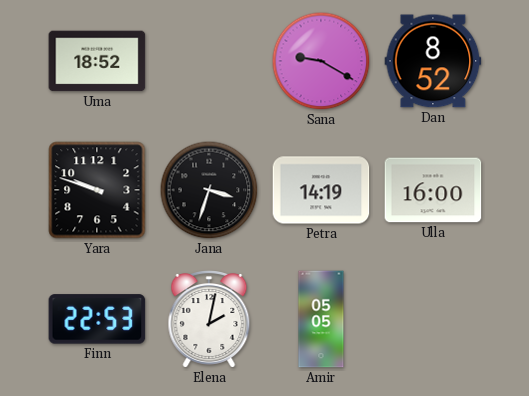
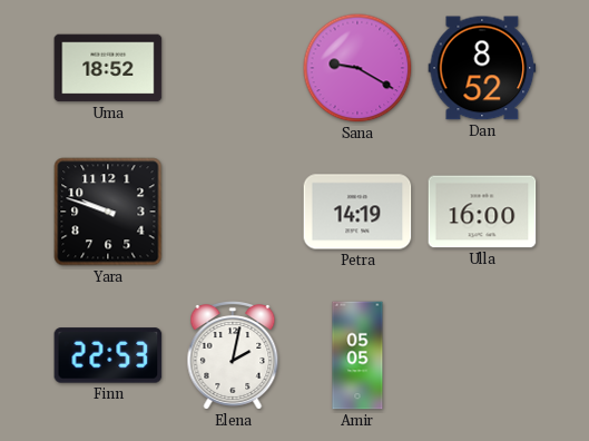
Jana: 3:33 -> none
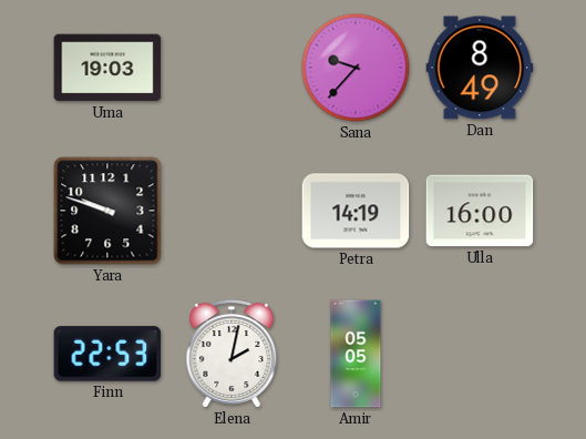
Uma: 18:52 -> 19:03
Sana: 9:20 -> 9:37
Dan: 8:52 -> 8:49
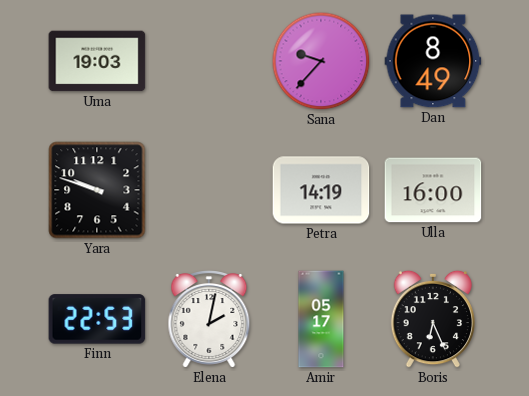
Amir: 05:05 -> 05:17
Boris: none -> 6:26
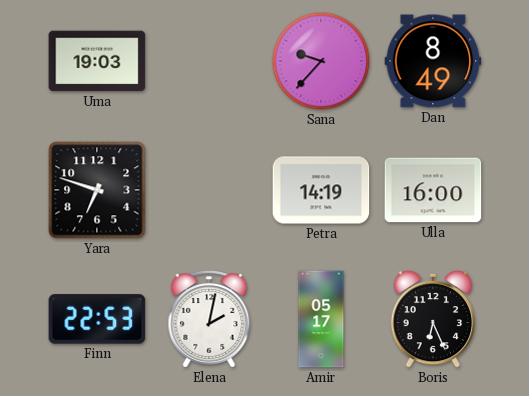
Yara: 9:48 -> 6:48
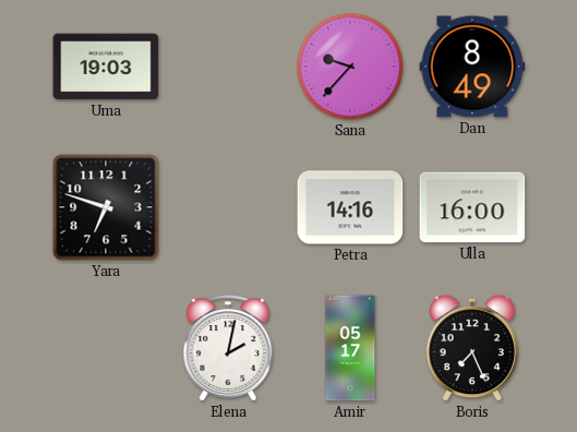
Petra: 14:19 -> 14:16
Finn: 22:53 -> none
Boris: 6:26 -> 7:26
